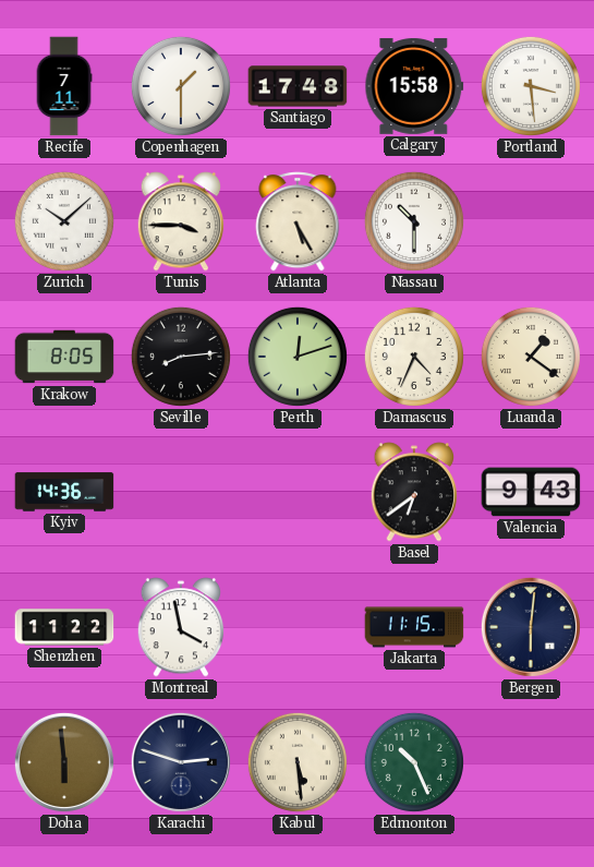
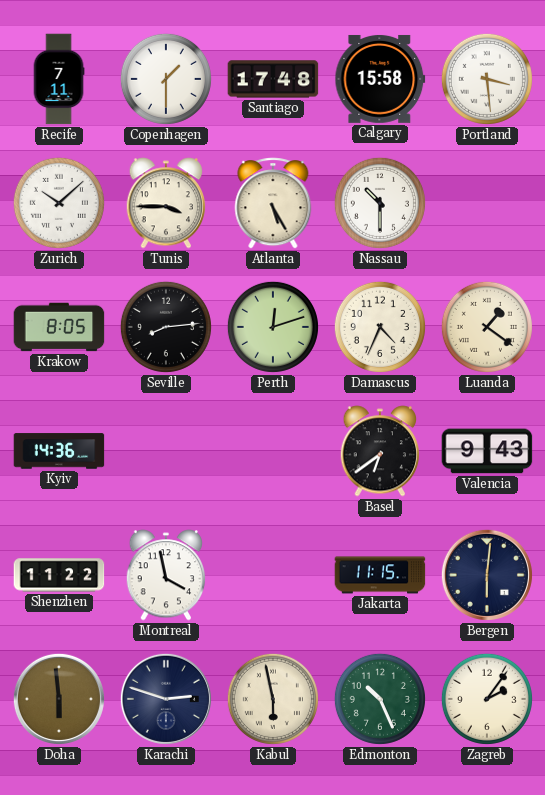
Kabul: 5:29 -> 5:58
Zagreb: none -> 2:06
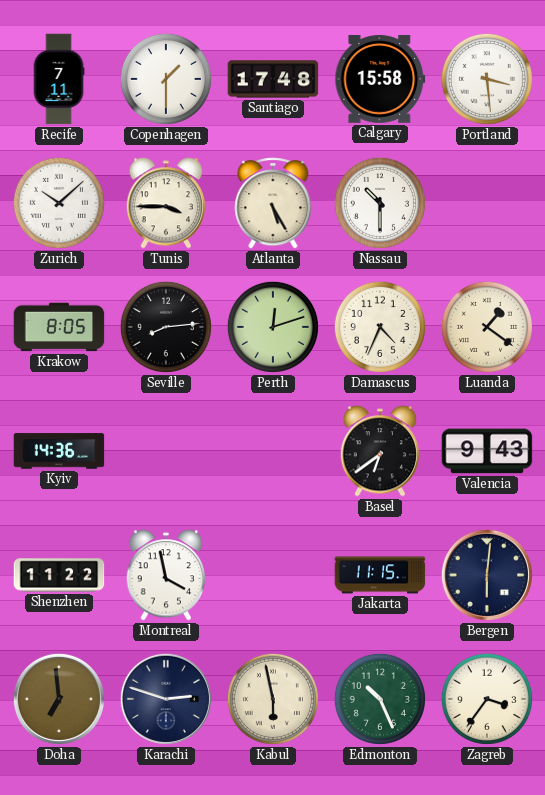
Doha: 5:59 -> 6:59
Zagreb: 2:06 -> 3:36
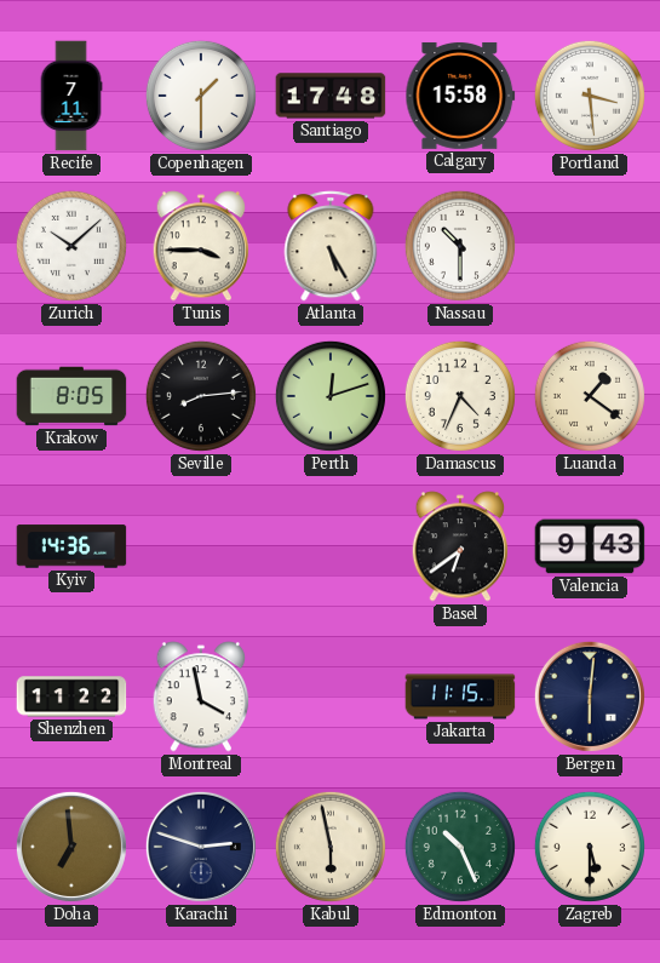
Zagreb: 3:36 -> 5:30
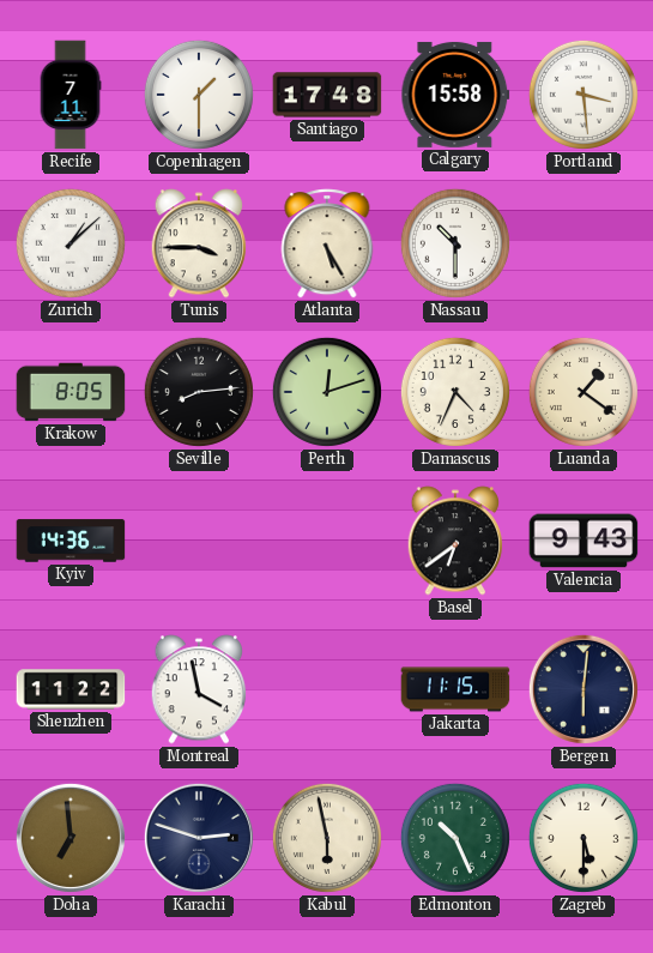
Zurich: 10:08 -> 1:08
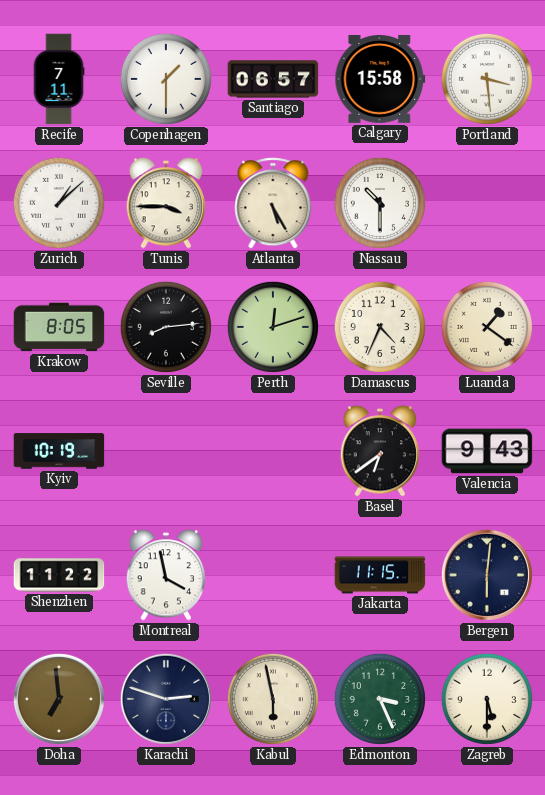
Santiago: 17:48 -> 06:57
Kyiv: 14:36 -> 10:19
Edmonton: 10:26 -> 3:26
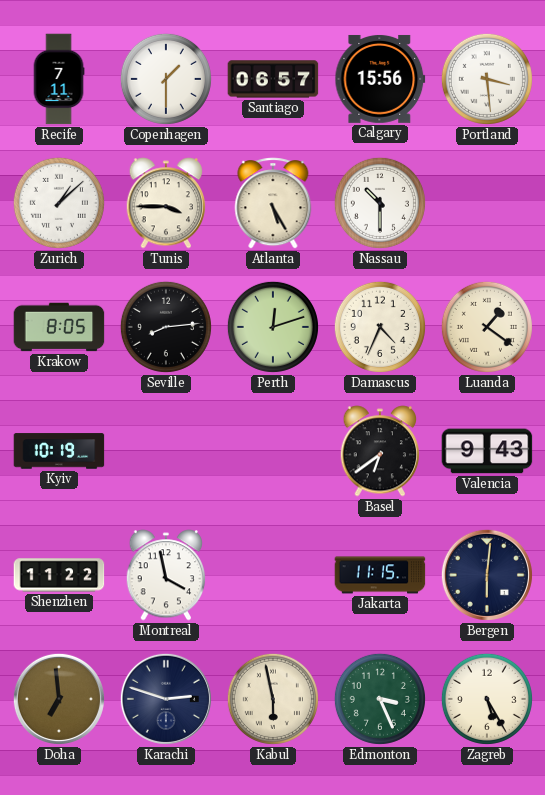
Calgary: 15:58 -> 15:56
Zagreb: 5:30 -> 5:25
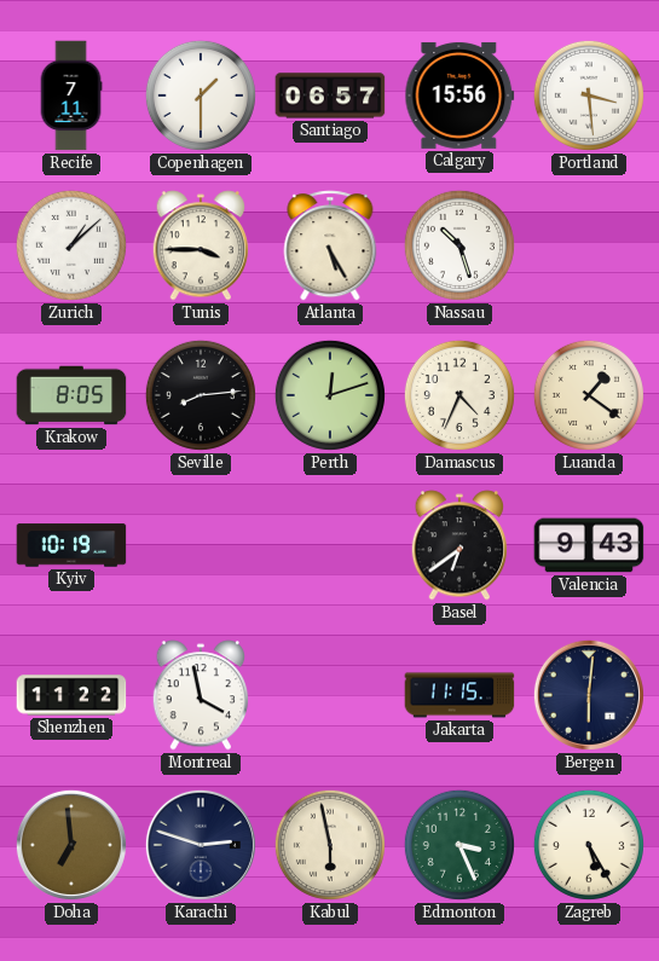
Nassau: 10:30 -> 10:27
